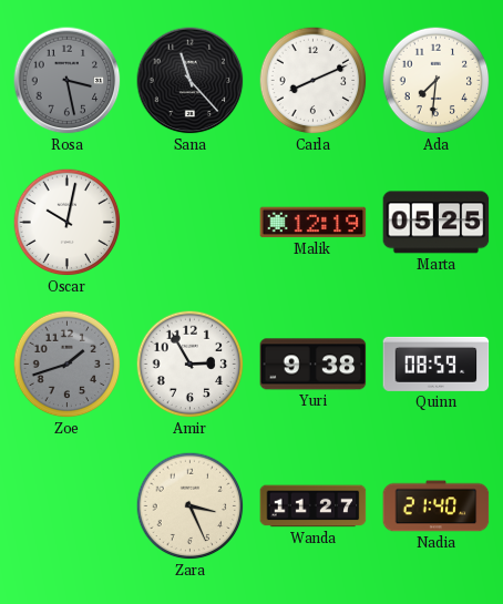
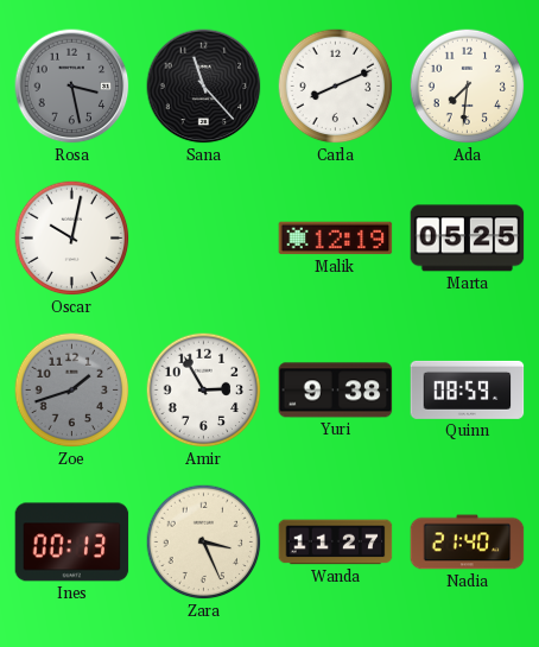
Ines: none -> 00:13
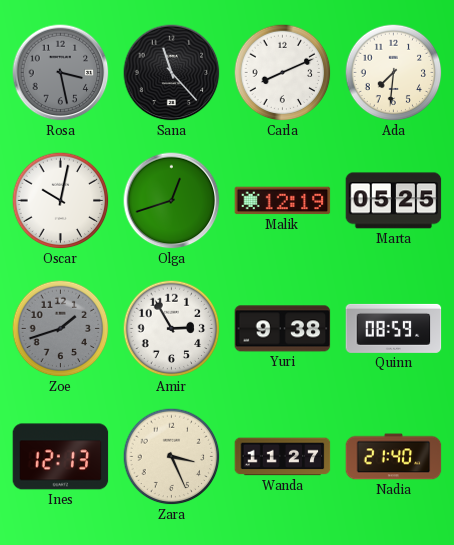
Olga: none -> 12:42
Ines: 00:13 -> 12:13
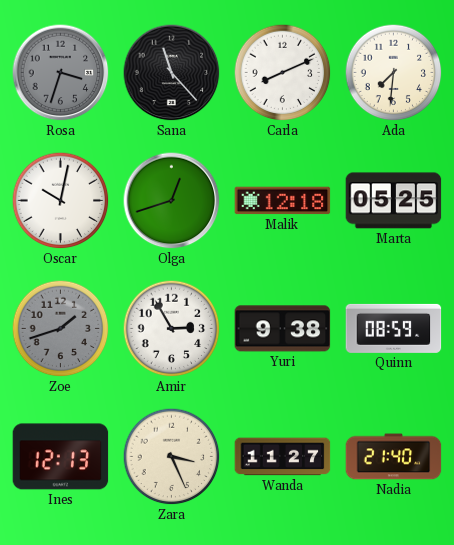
Rosa: 3:28 -> 3:33
Malik: 12:19 -> 12:18
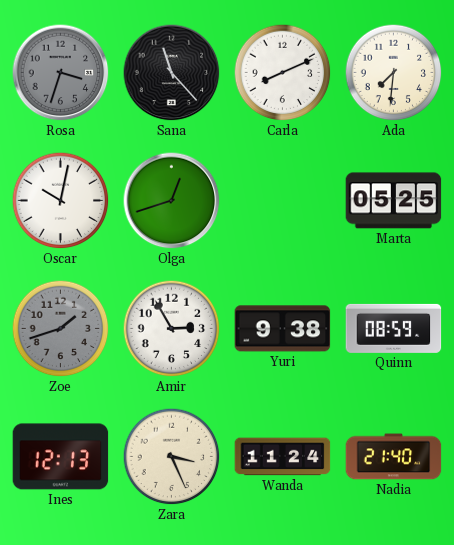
Malik: 12:18 -> none
Wanda: 11:27 -> 11:24
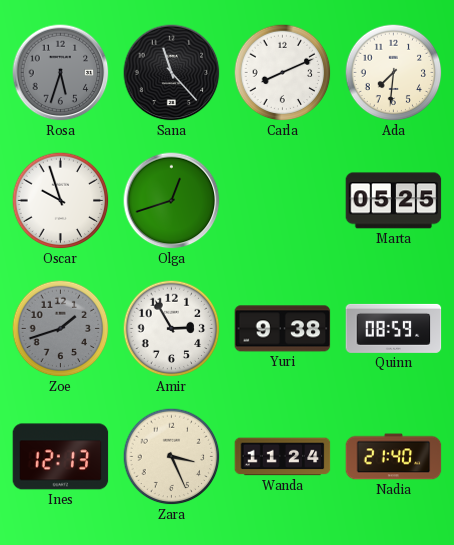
Rosa: 3:33 -> 5:33
Oscar: 10:02 -> 9:57
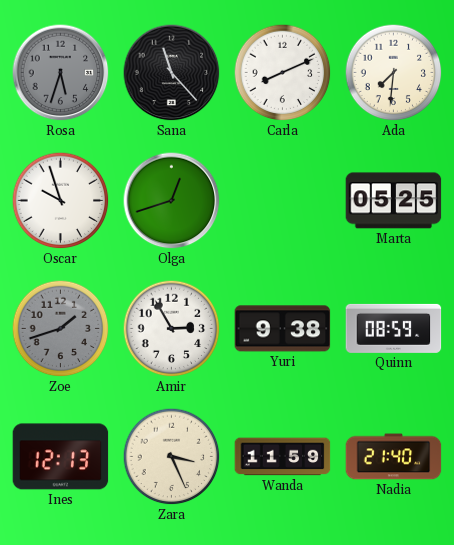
Wanda: 11:24 -> 11:59
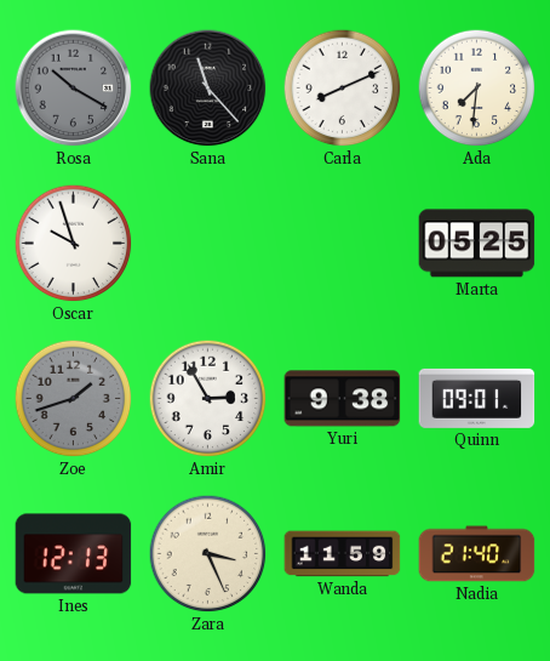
Rosa: 5:33 -> 10:20
Olga: 12:42 -> none
Quinn: 08:59 -> 09:01
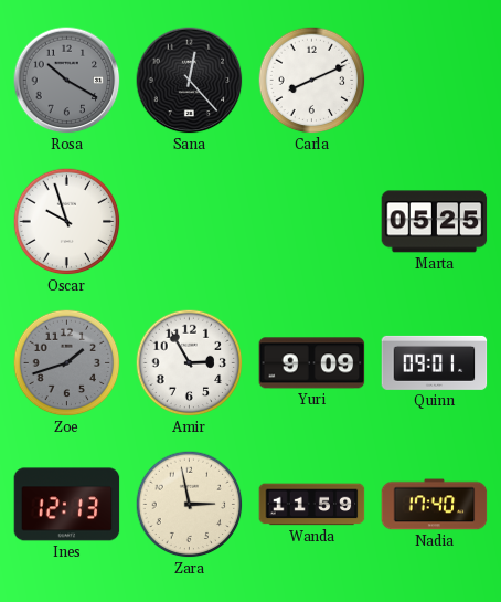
Sana: 11:23 -> 12:23
Ada: 7:31 -> none
Yuri: 9:38 -> 9:09
Zara: 3:26 -> 2:58
Nadia: 21:40 -> 17:40
